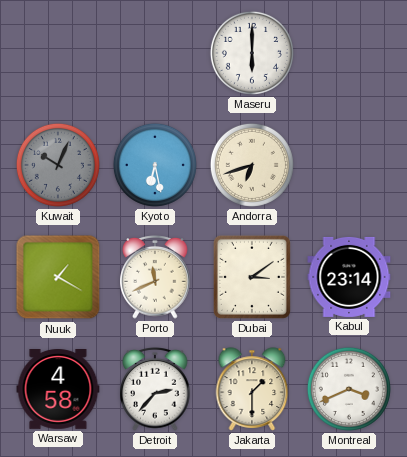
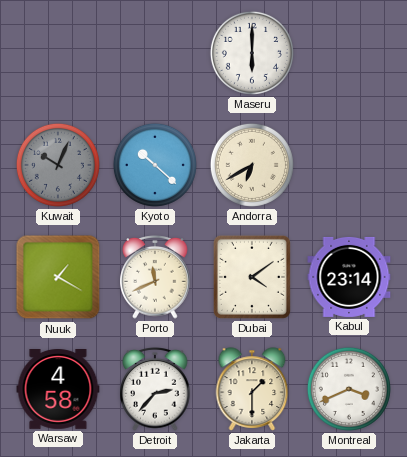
Kyoto: 6:28 -> 10:22
Andorra: 6:42 -> 6:40
Dubai: 3:09 -> 4:09
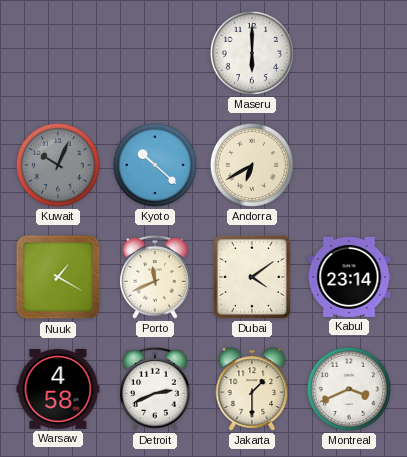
Detroit: 2:37 -> 2:41
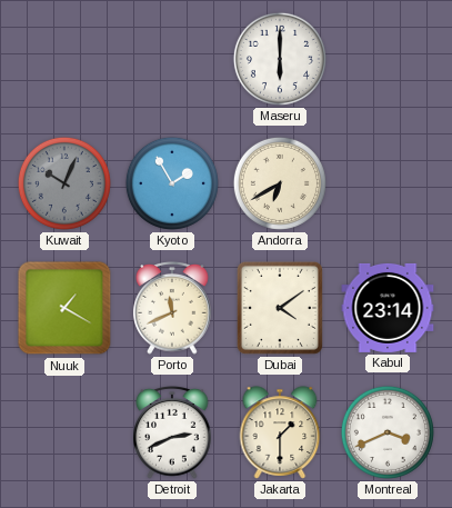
Kyoto: 10:22 -> 1:55
Warsaw: 4:58 -> none
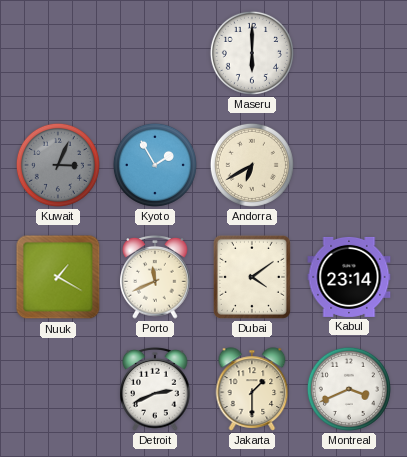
Kuwait: 10:04 -> 3:04
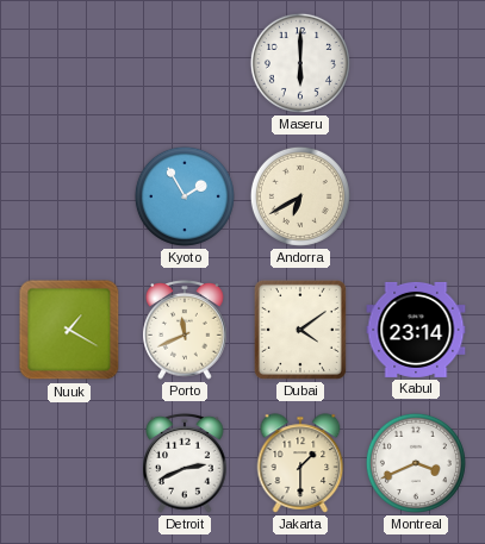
Kuwait: 3:04 -> none
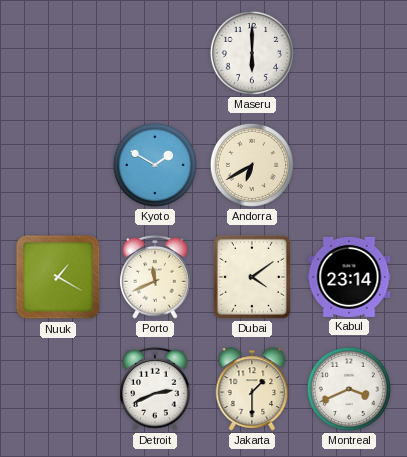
Kyoto: 1:55 -> 1:50
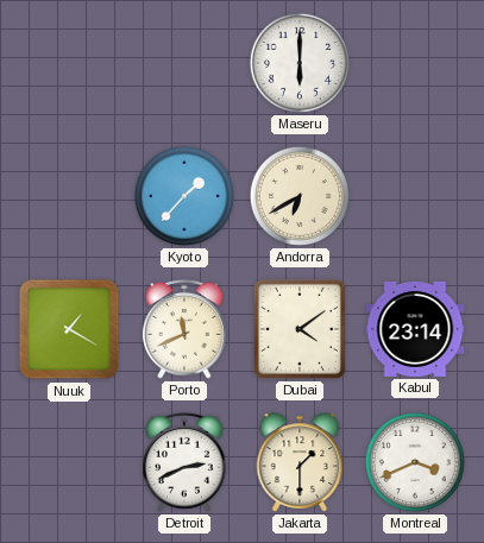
Kyoto: 1:50 -> 1:37
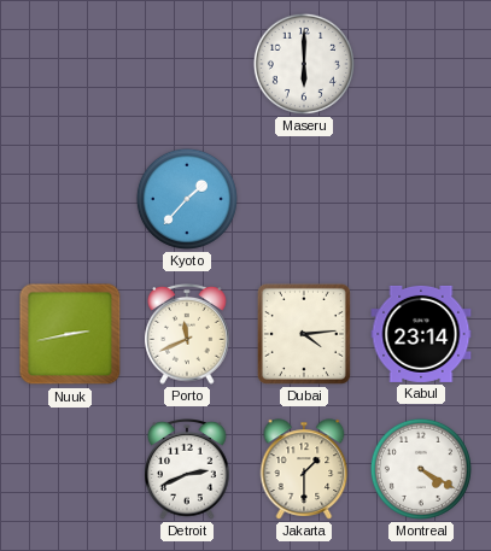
Andorra: 6:40 -> none
Nuuk: 1:20 -> 2:43
Dubai: 4:09 -> 4:14
Montreal: 3:41 -> 4:20
